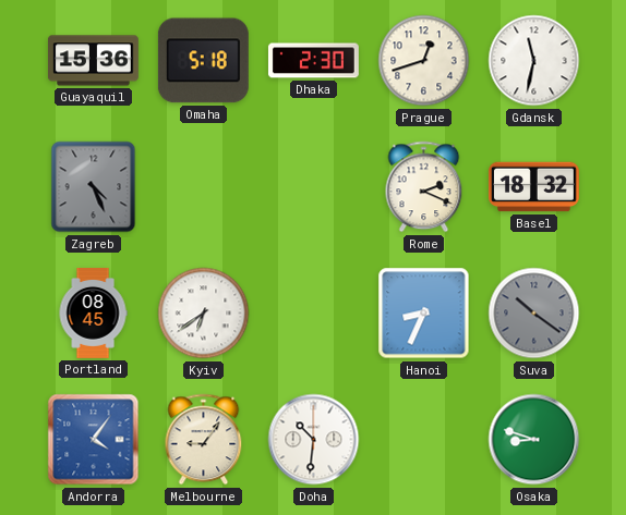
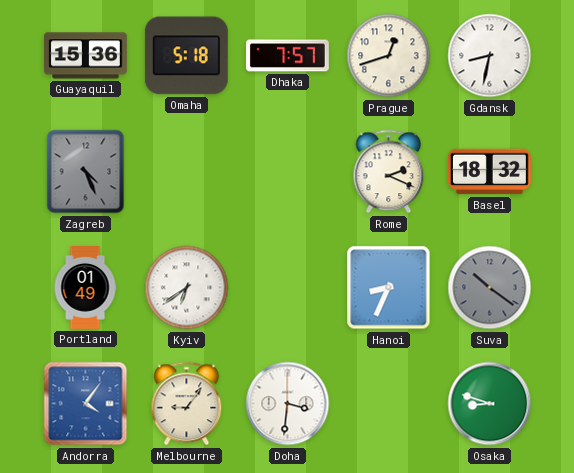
Dhaka: 2:30 -> 7:57
Gdansk: 11:32 -> 8:32
Portland: 08:45 -> 01:49
Doha: 10:31 -> 3:31
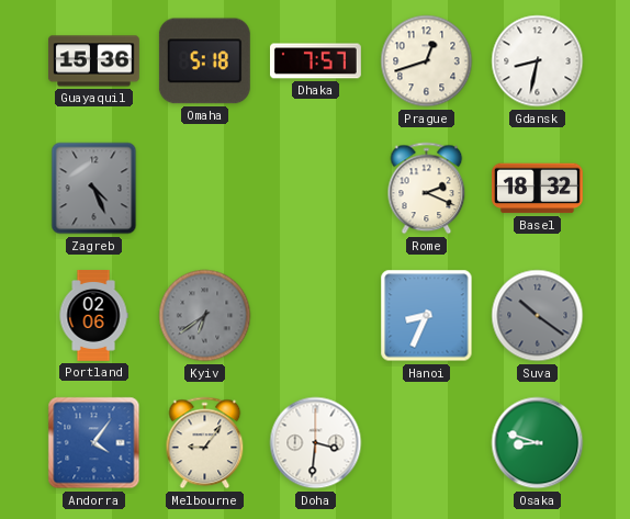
Portland: 01:49 -> 02:06
Kyiv dial: white -> grey
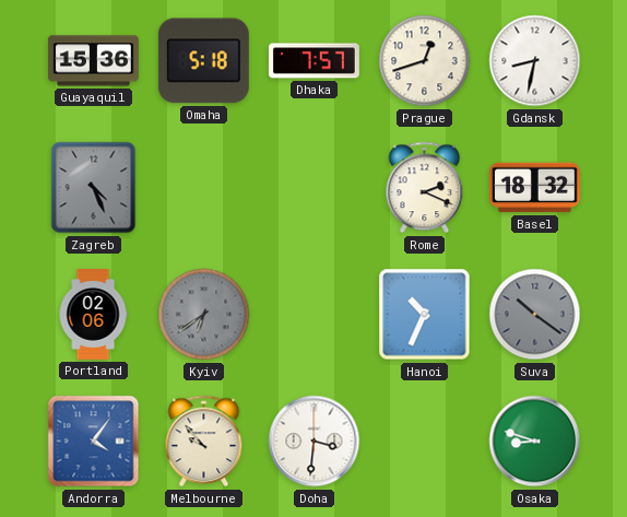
Hanoi: 8:34 -> 10:34
Melbourne: 9:06 -> 9:53
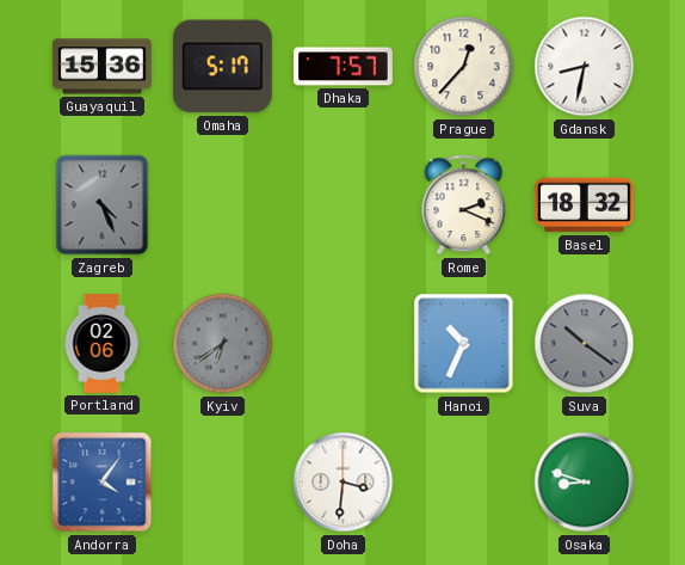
Omaha: 5:18 -> 5:17
Prague: 12:42 -> 12:37
Melbourne: 9:53 -> none
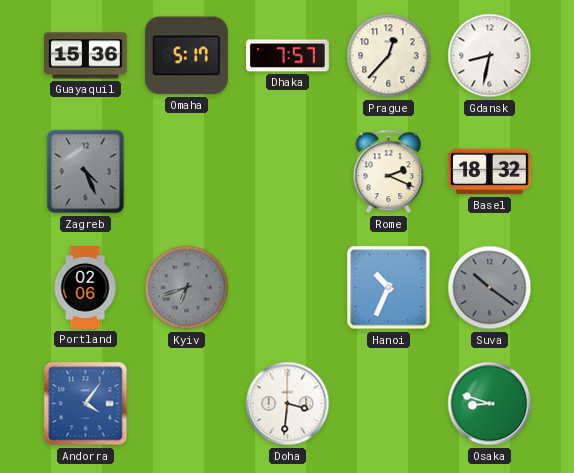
Kyiv: 6:39 -> 6:42
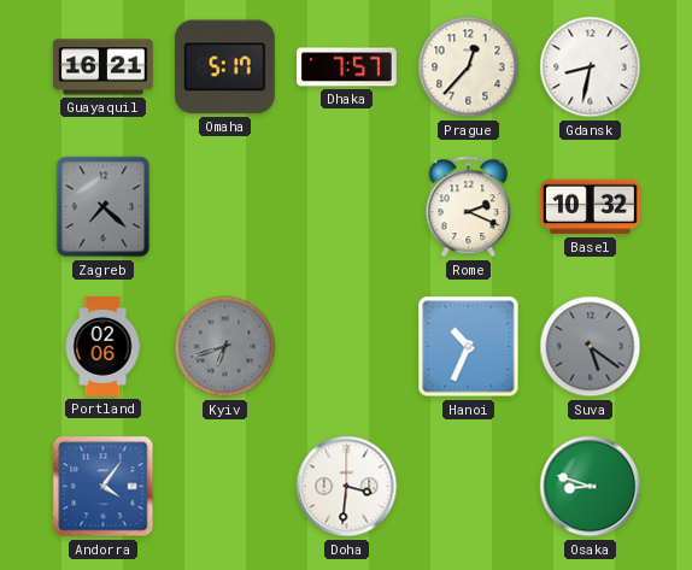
Guayaquil: 15:36 -> 16:21
Zagreb: 4:26 -> 7:22
Basel: 18:32 -> 10:32
Suva: 10:21 -> 5:21
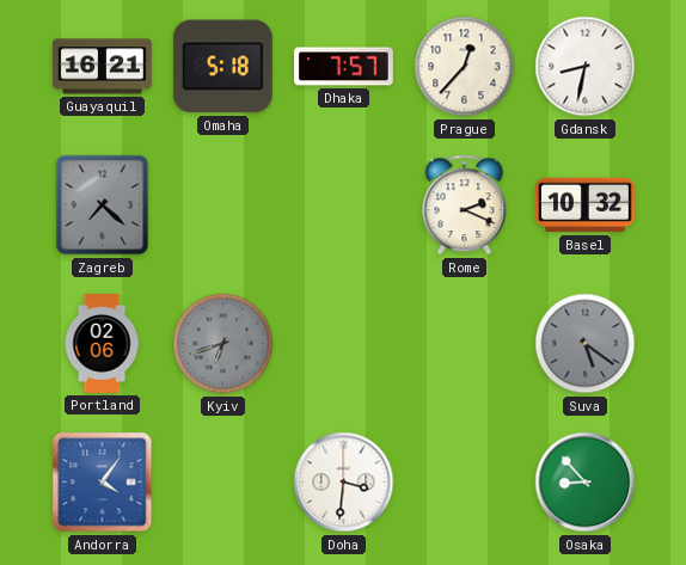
Omaha: 5:17 -> 5:18
Hanoi: 10:34 -> none
Osaka: 8:48 -> 8:53
